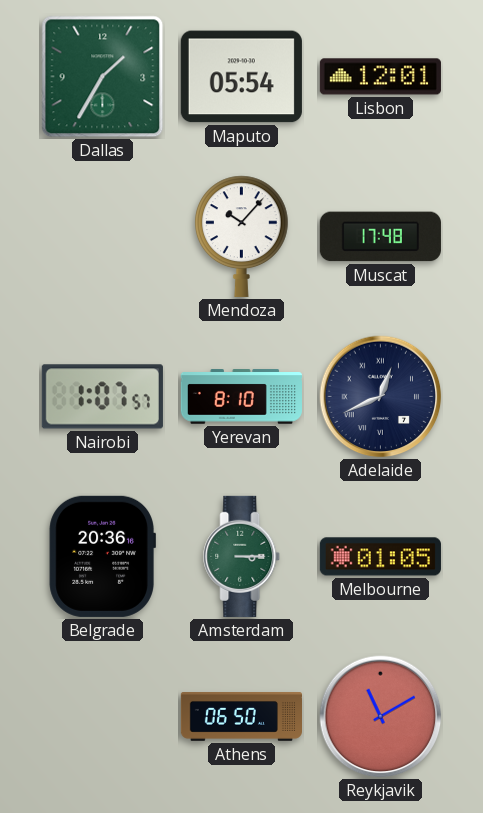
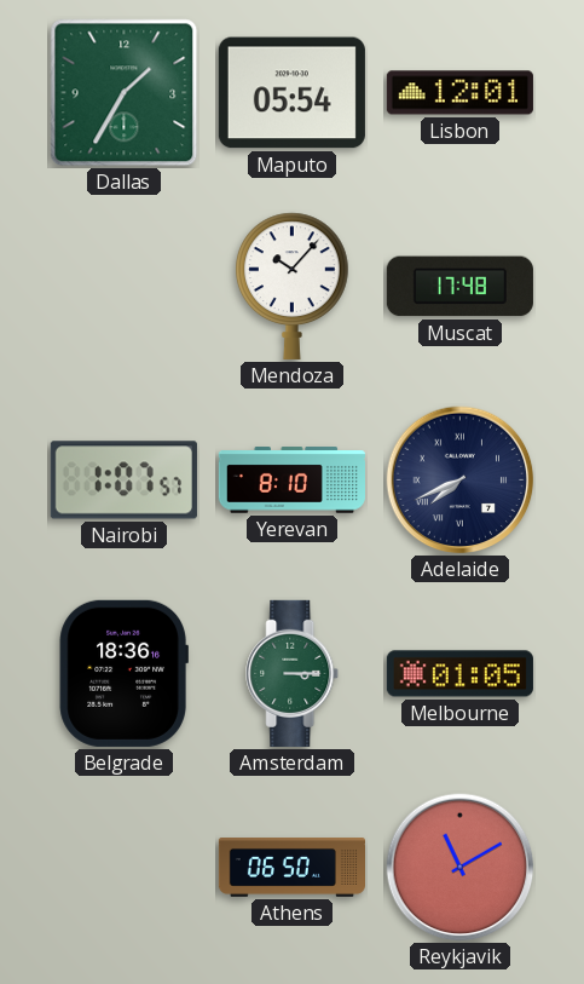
Adelaide: 12:41 -> 7:41
Belgrade: 20:36 -> 18:36
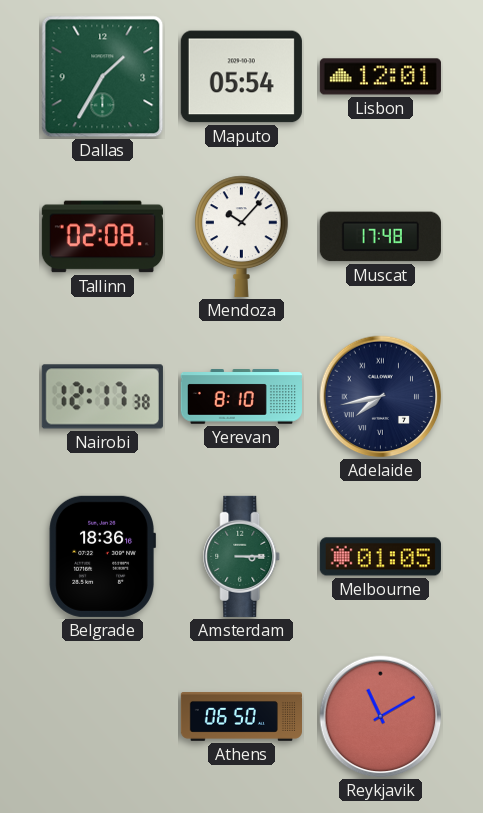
Tallinn: none -> 02:08
Nairobi: 1:07 -> 12:17
Adelaide: 7:41 -> 7:43
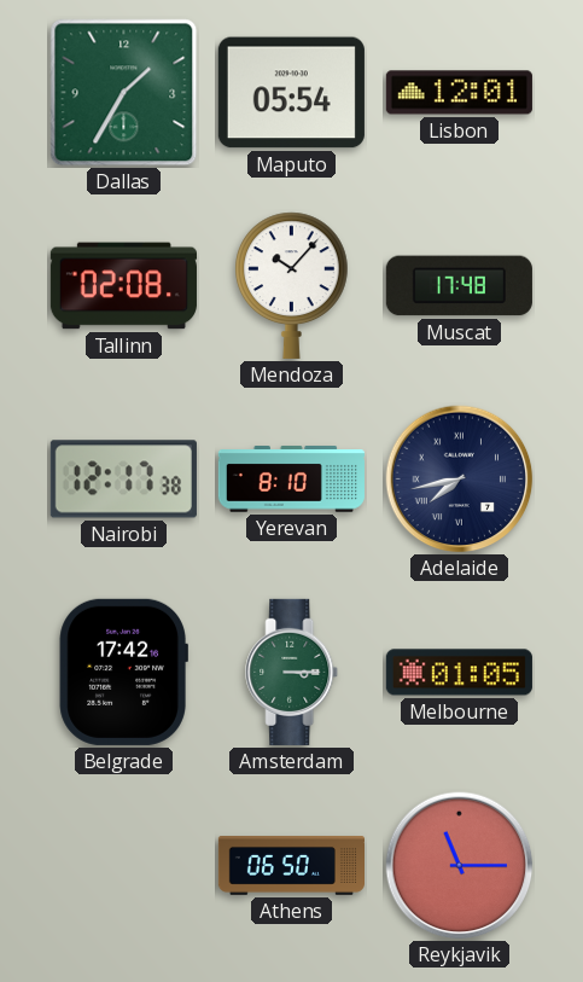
Belgrade: 18:36 -> 17:42
Reykjavik: 11:10 -> 11:15
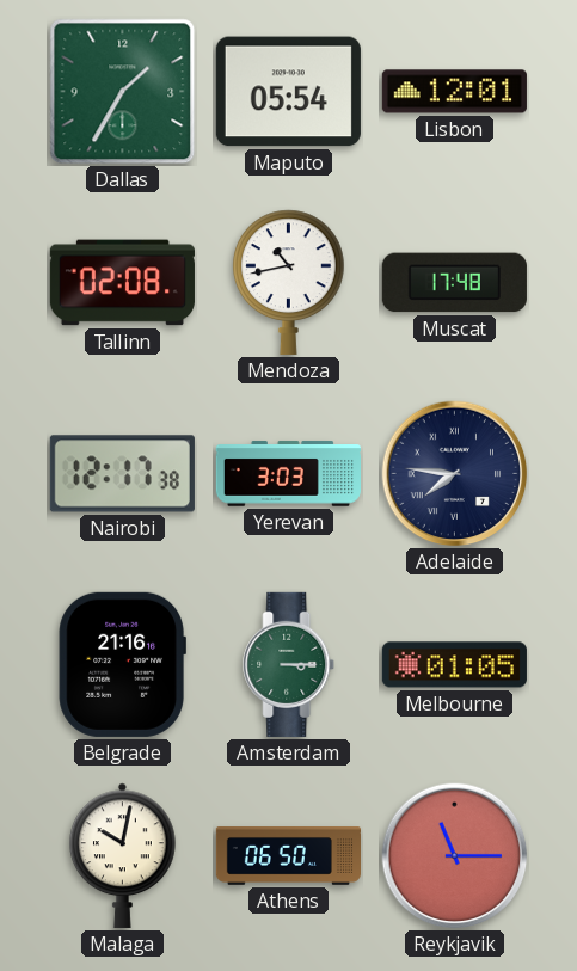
Mendoza: 10:07 -> 10:43
Yerevan: 8:10 -> 3:03
Adelaide: 7:43 -> 7:46
Belgrade: 17:42 -> 21:16
Malaga: none -> 10:02
